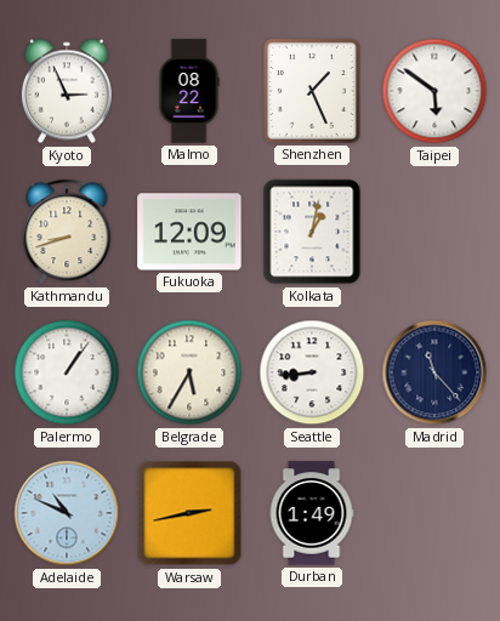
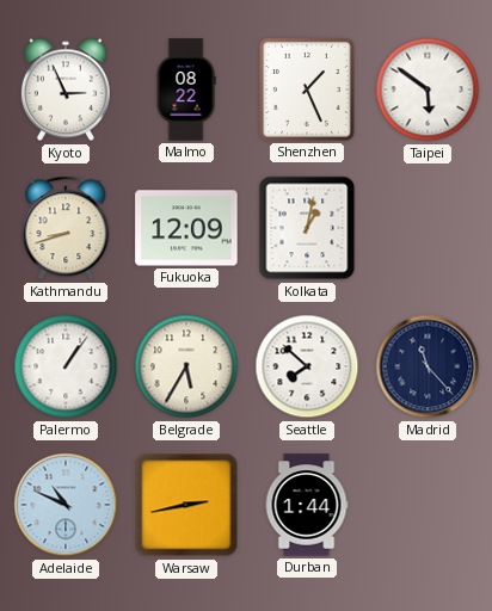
Seattle: 8:44 -> 7:52
Durban: 1:49 -> 1:44
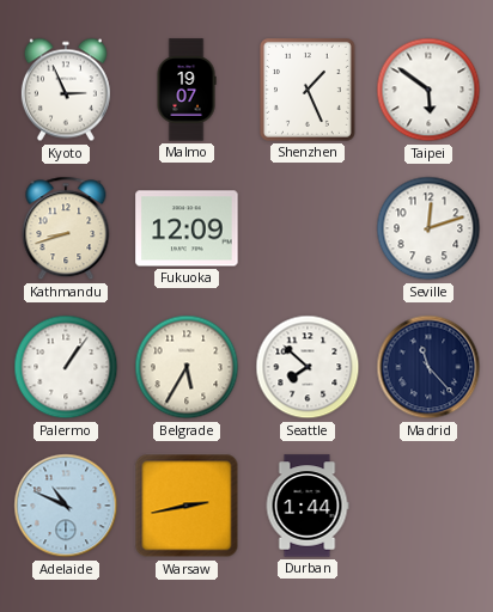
Malmo: 08:22 -> 19:07
Kolkata: 1:02 -> none
Seville: none -> 12:12
